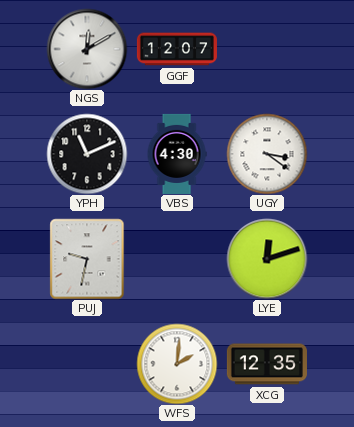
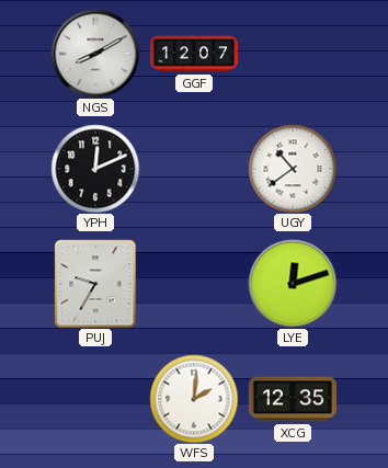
NGS: 12:10 -> 8:10
YPH: 11:11 -> 12:11
VBS: 4:30 -> none
UGY: 3:21 -> 10:39
PUJ: 9:32 -> 9:35
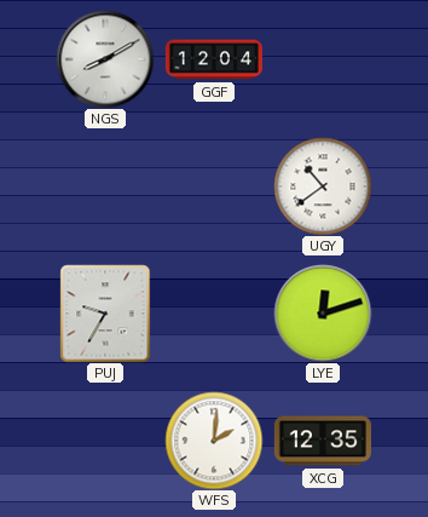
GGF: 12:07 -> 12:04
YPH: 12:11 -> none
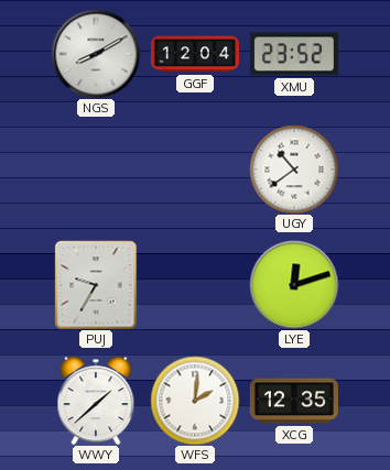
XMU: none -> 23:52
WWY: none -> 1:38
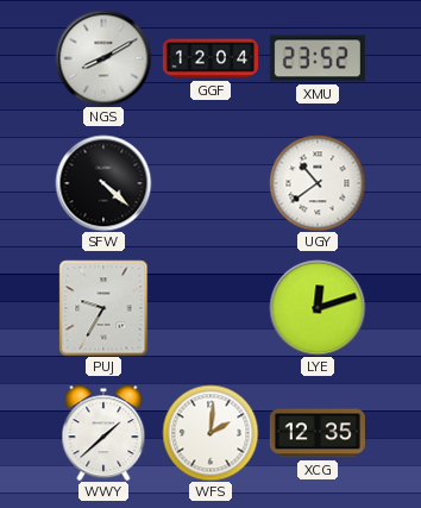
SFW: none -> 4:22
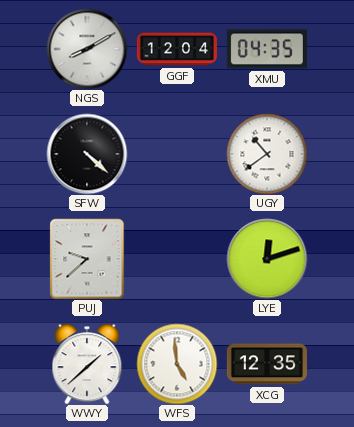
XMU: 23:52 -> 04:35
PUJ: 9:35 -> 9:38
WFS: 2:01 -> 4:59
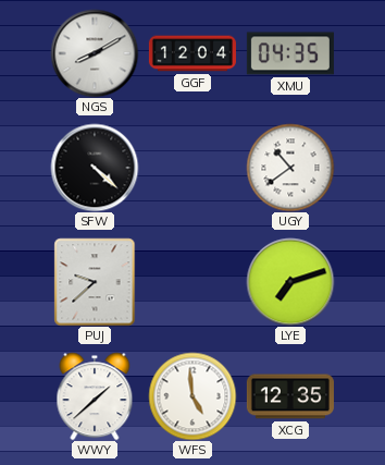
LYE: 12:12 -> 7:12
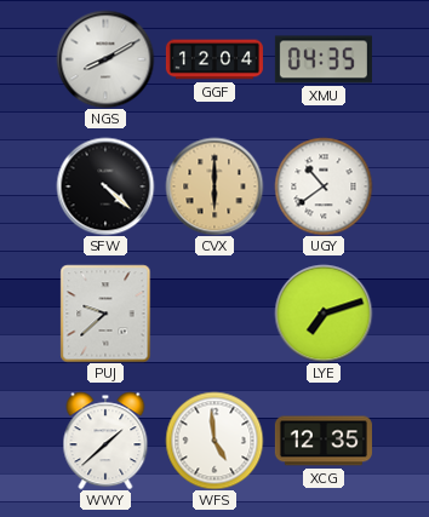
CVX: none -> 6:00
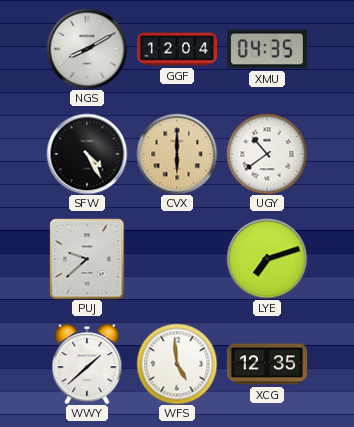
SFW: 4:22 -> 4:25
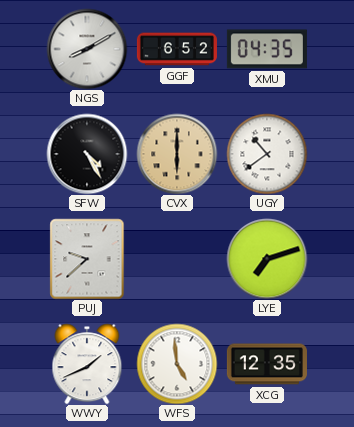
GGF: 12:04 -> 6:52
WWY: 1:38 -> 1:41
